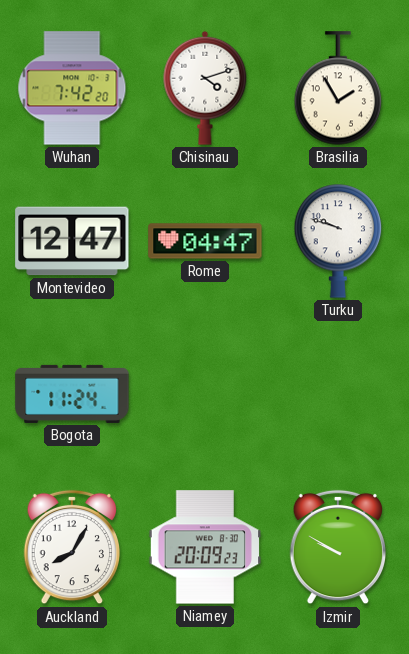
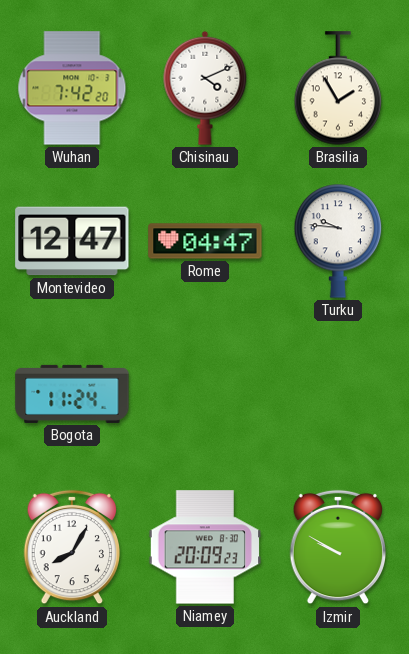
Chisinau: 4:12 -> 4:11
Turku: 9:48 -> 9:46
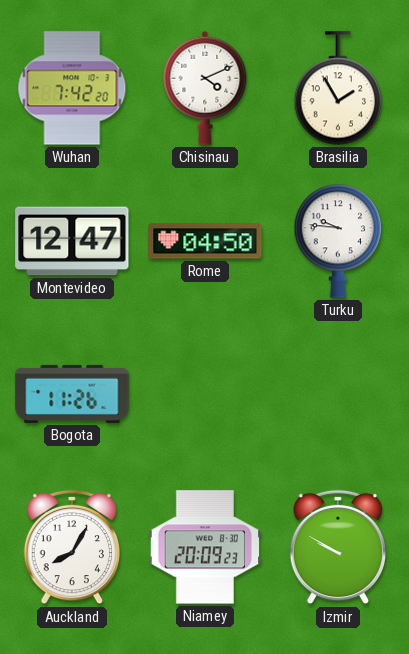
Rome: 04:47 -> 04:50
Bogota: 11:24 -> 11:26
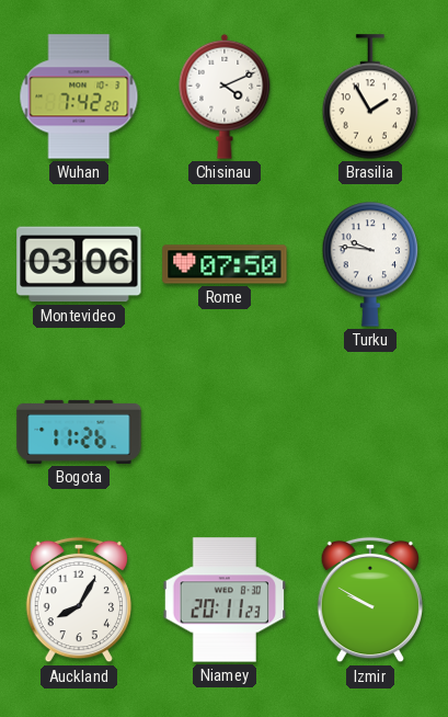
Montevideo: 12:47 -> 03:06
Rome: 04:50 -> 07:50
Niamey: 20:09 -> 20:11
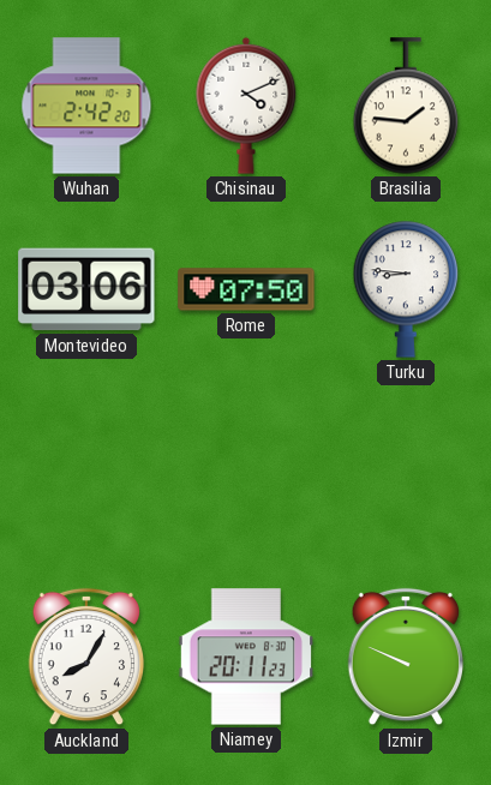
Wuhan: 7:42 -> 2:42
Brasilia: 1:55 -> 1:46
Turku: 9:46 -> 8:46
Bogota: 11:26 -> none
Izmir: 9:50 -> 9:49
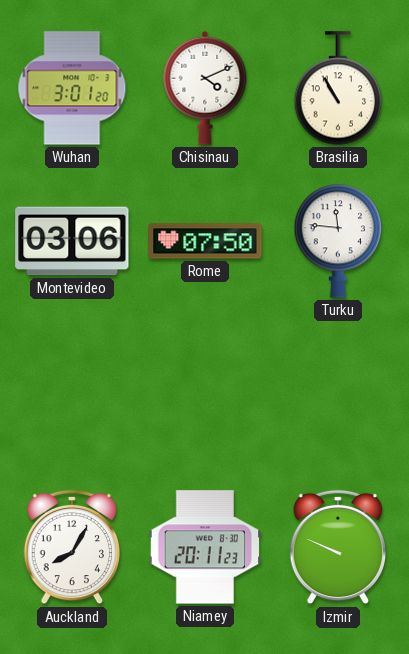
Wuhan: 2:42 -> 3:01
Brasilia: 1:46 -> 10:55
Turku: 8:46 -> 11:46
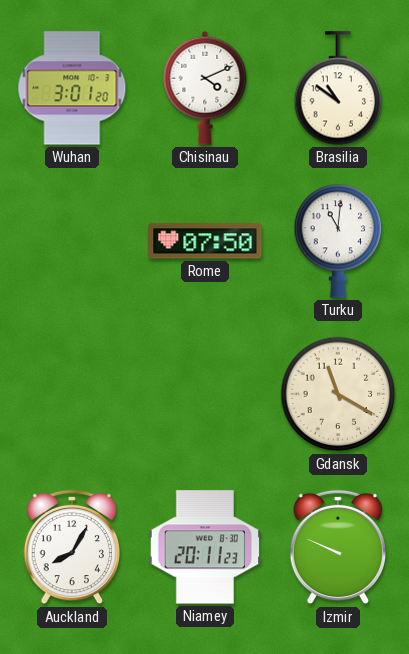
Brasilia: 10:55 -> 10:51
Montevideo: 03:06 -> none
Turku: 11:46 -> 11:01
Gdansk: none -> 11:20
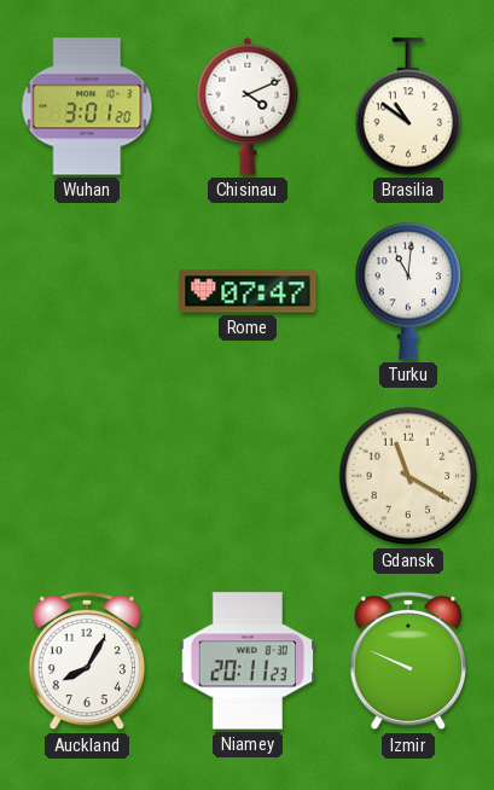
Rome: 07:50 -> 07:47
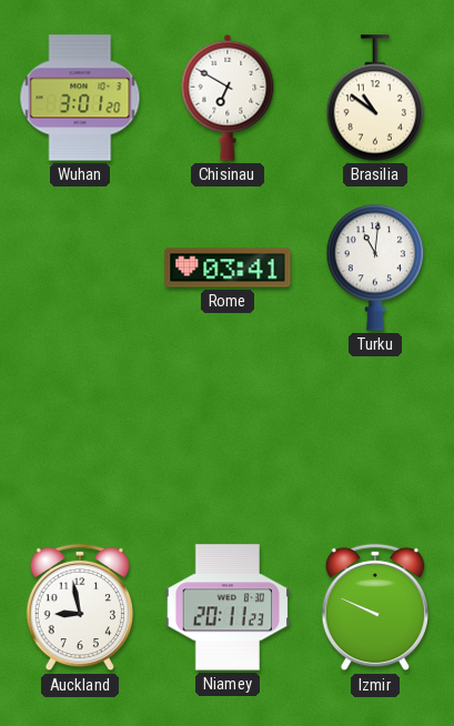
Chisinau: 4:11 -> 6:50
Rome: 07:47 -> 03:41
Gdansk: 11:20 -> none
Auckland: 8:05 -> 8:58
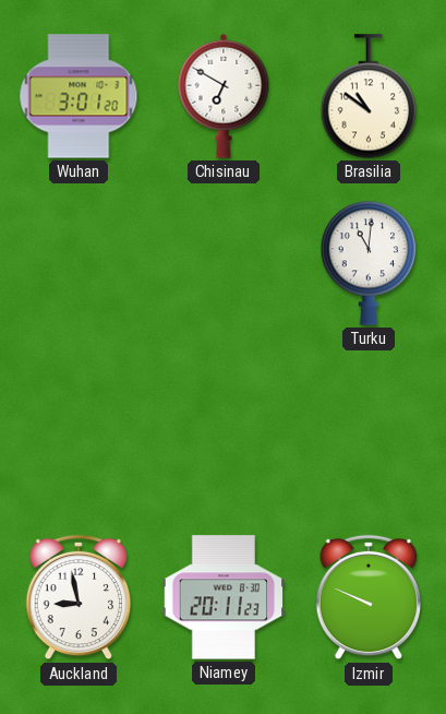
Rome: 03:41 -> none
